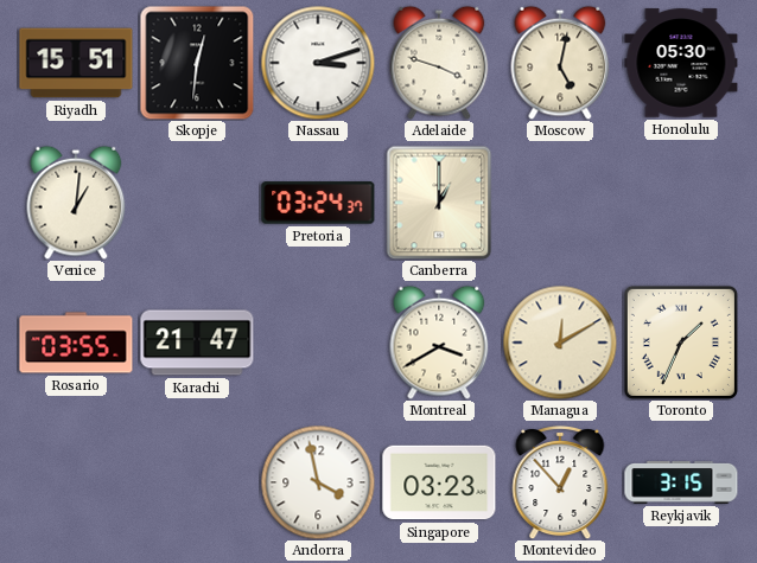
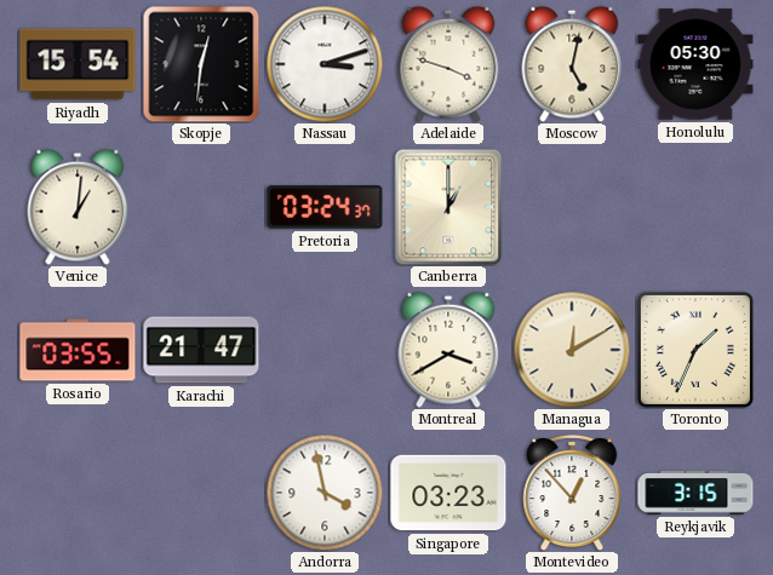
Riyadh: 15:51 -> 15:54
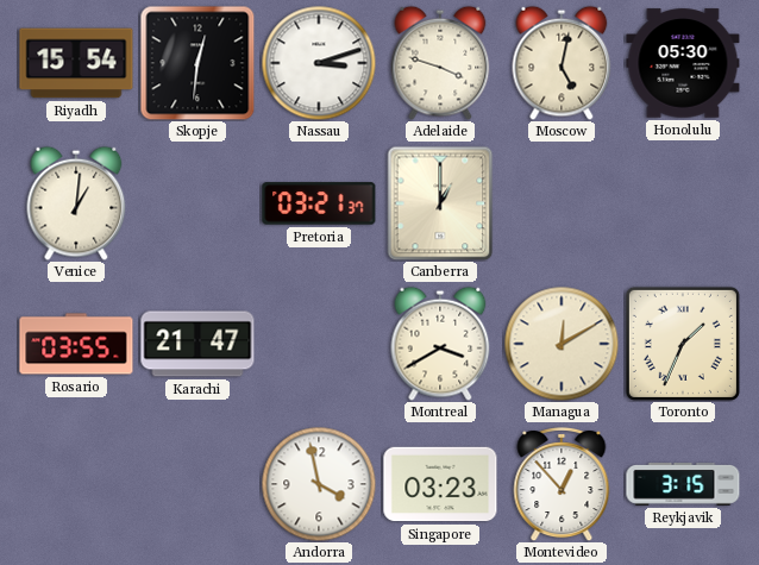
Pretoria: 03:24 -> 03:21
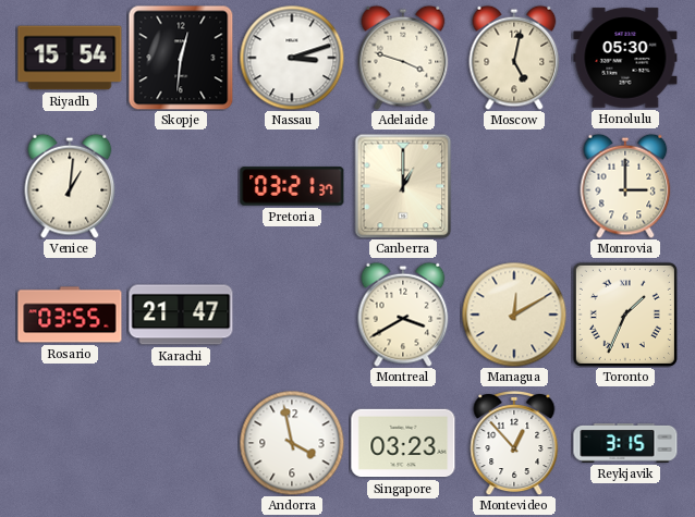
Monrovia: none -> 3:00
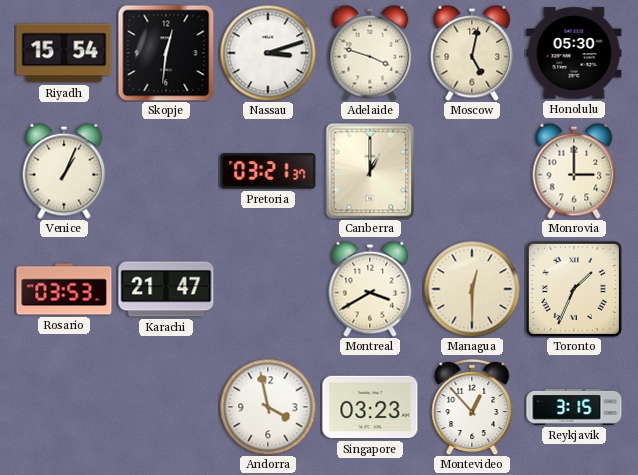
Venice: 1:01 -> 1:04
Rosario: 03:55 -> 03:53
Managua: 12:10 -> 12:30
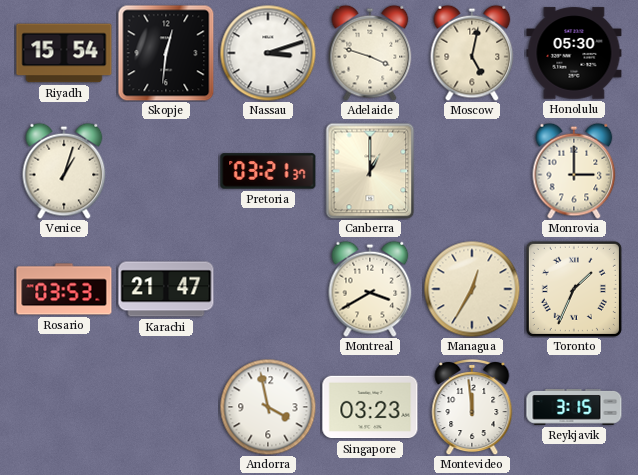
Venice: 1:04 -> 1:03
Managua: 12:30 -> 12:35
Montevideo: 12:53 -> 11:59
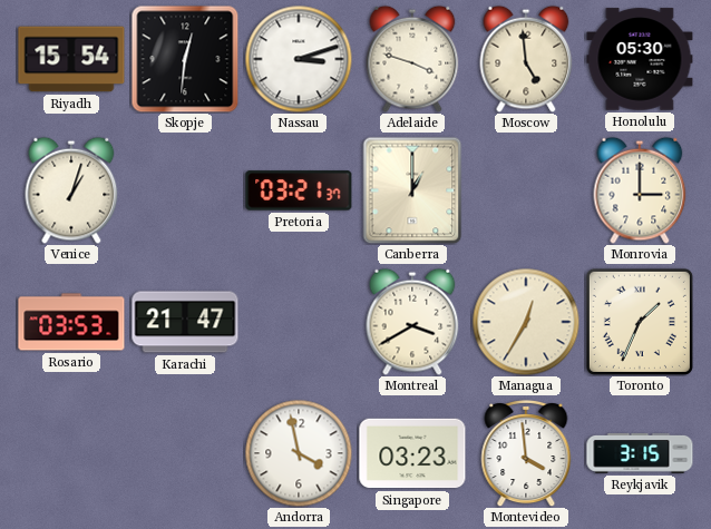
Moscow: 5:02 -> 4:59
Montevideo: 11:59 -> 3:59
